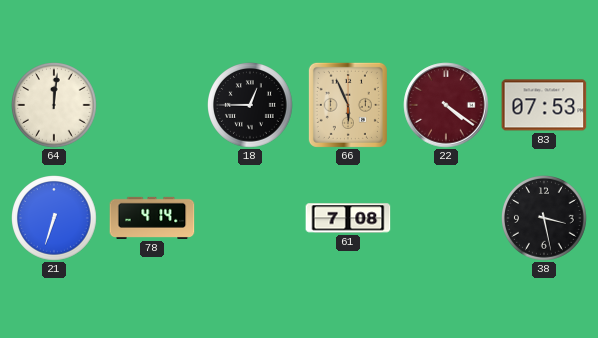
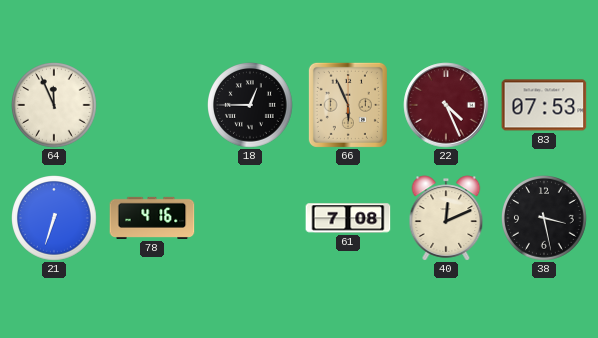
64: 12:01 -> 11:56
22: 4:21 -> 4:26
78: 4:14 -> 4:16
40: none -> 12:11
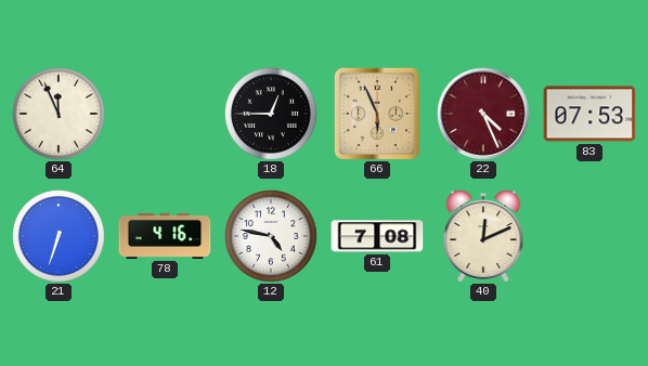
12: none -> 4:47
38: 3:28 -> none
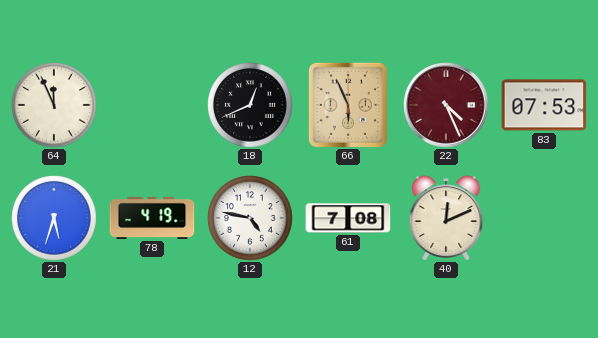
18: 12:45 -> 12:41
21: 6:33 -> 5:33
78: 4:16 -> 4:19
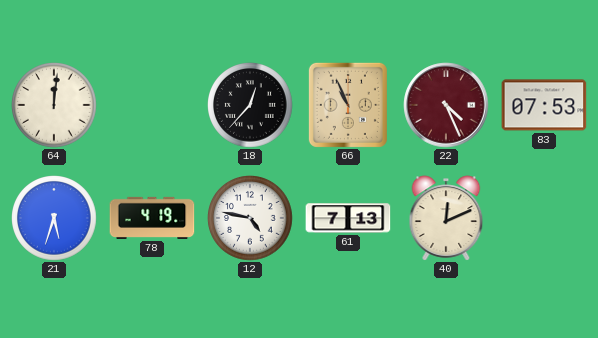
64: 11:56 -> 12:01
18: 12:41 -> 12:37
66: 5:56 -> 10:56
61: 7:08 -> 7:13
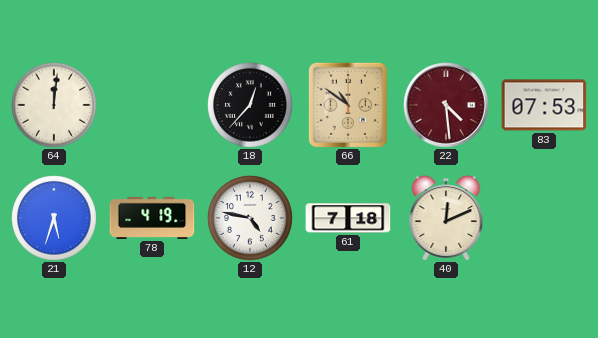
66: 10:56 -> 10:51
22: 4:26 -> 4:29
61: 7:13 -> 7:18
